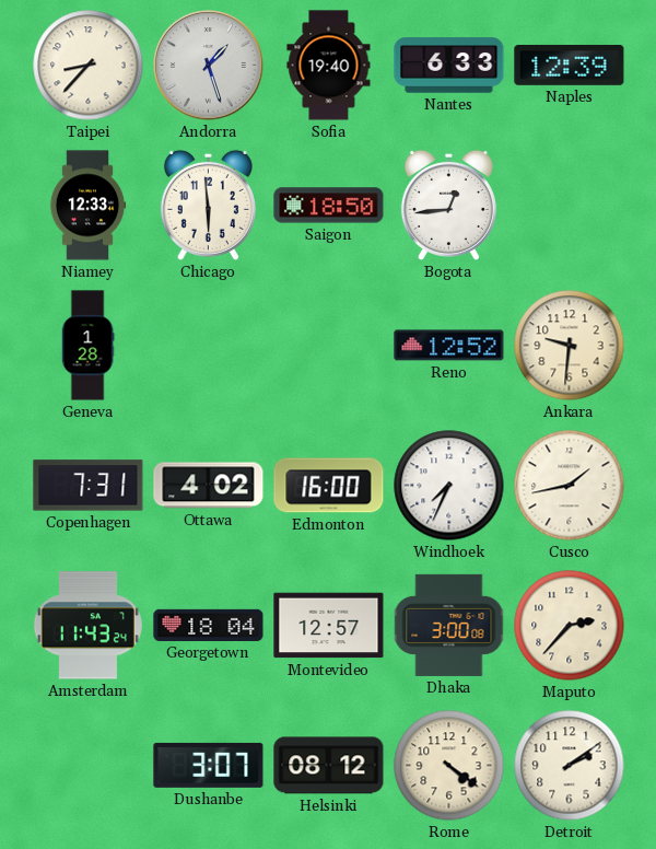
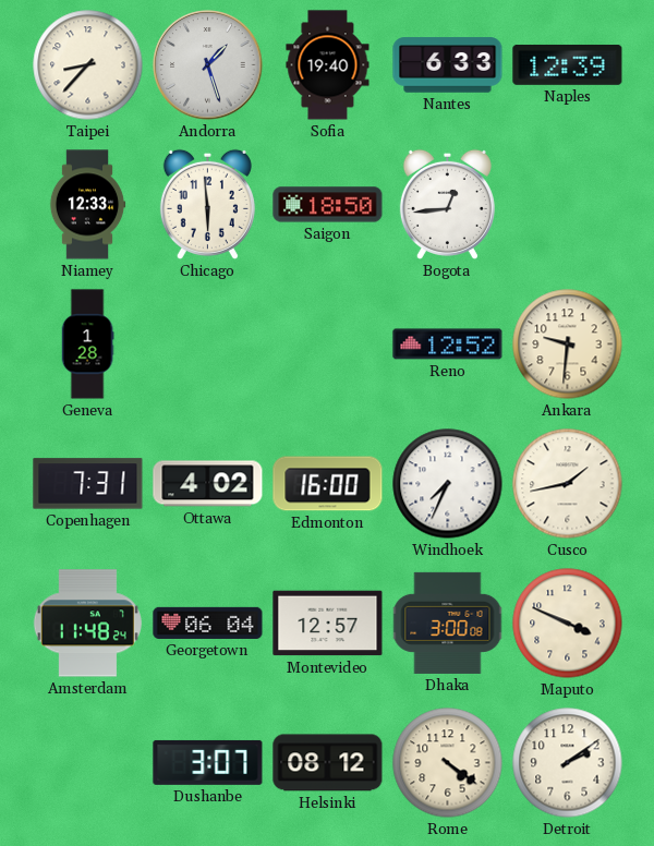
Amsterdam: 11:43 -> 11:48
Georgetown: 18:04 -> 06:04
Maputo: 2:37 -> 3:49
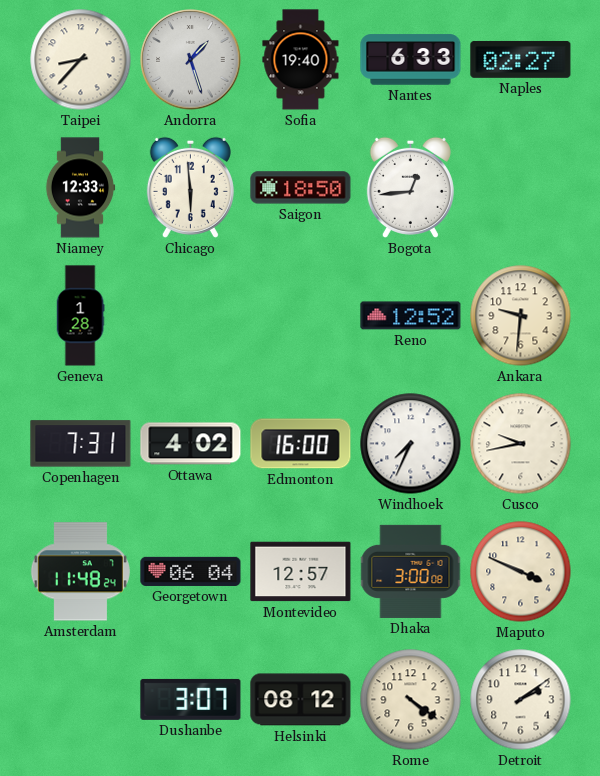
Naples: 12:39 -> 02:27
Cusco: 1:43 -> 9:43
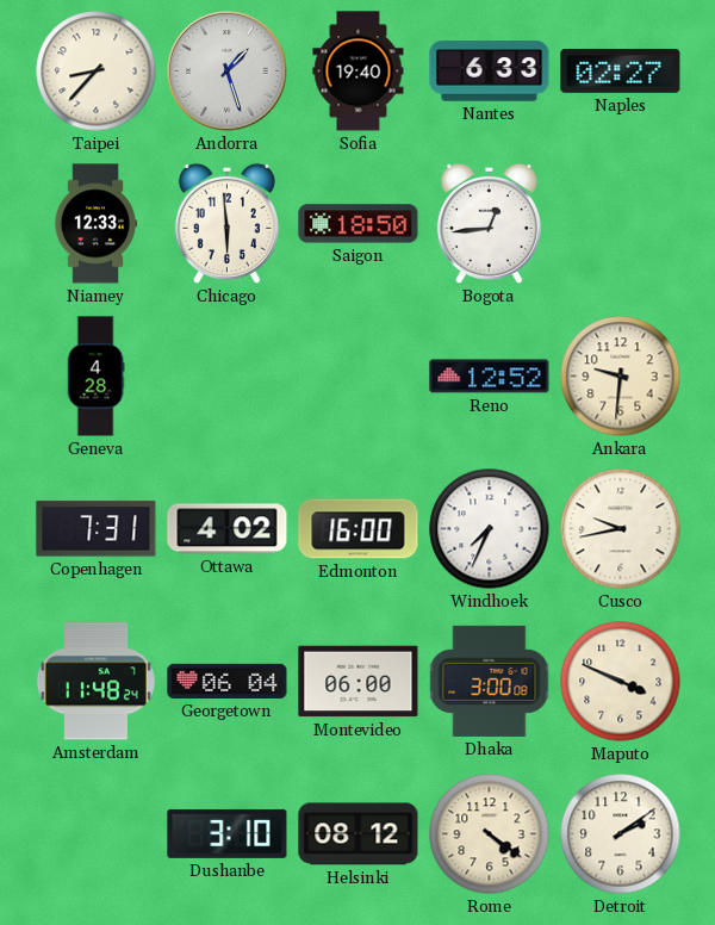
Geneva: 1:28 -> 4:28
Montevideo: 12:57 -> 06:00
Dushanbe: 3:07 -> 3:10
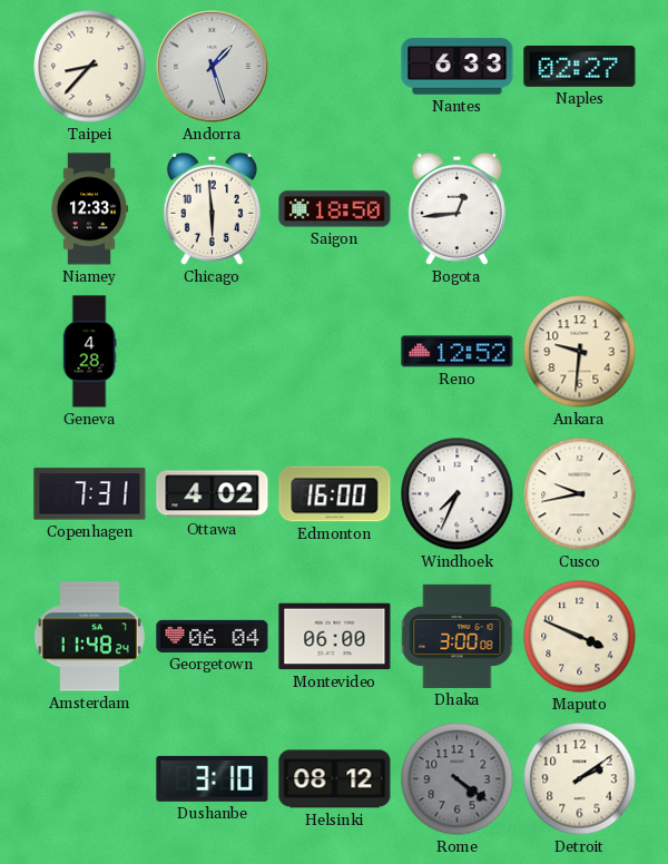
Sofia: 19:40 -> none
Rome dial: cream -> grey
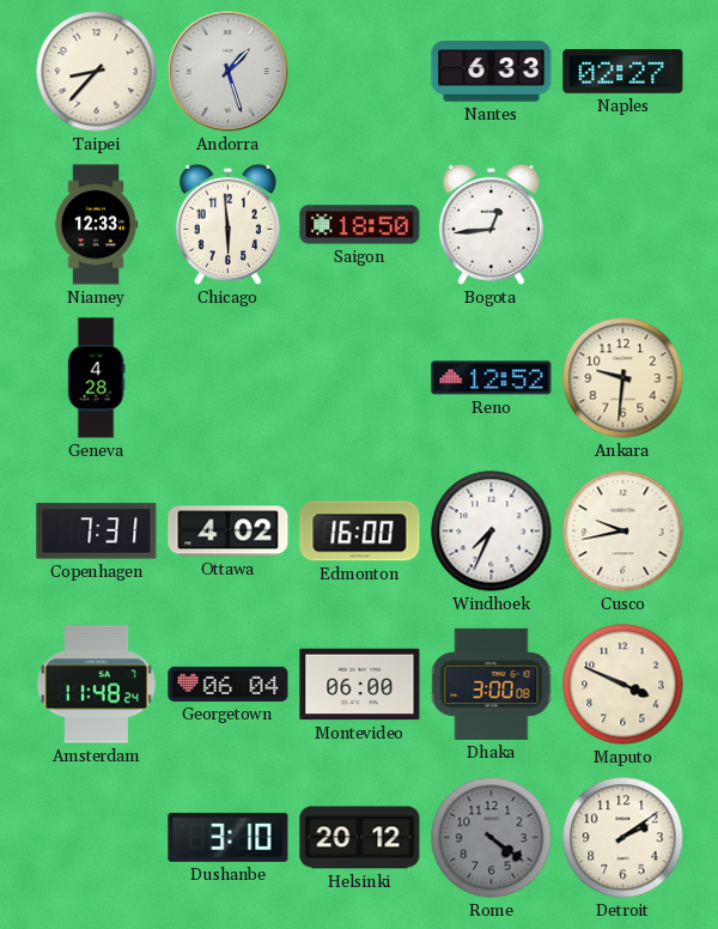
Helsinki: 08:12 -> 20:12
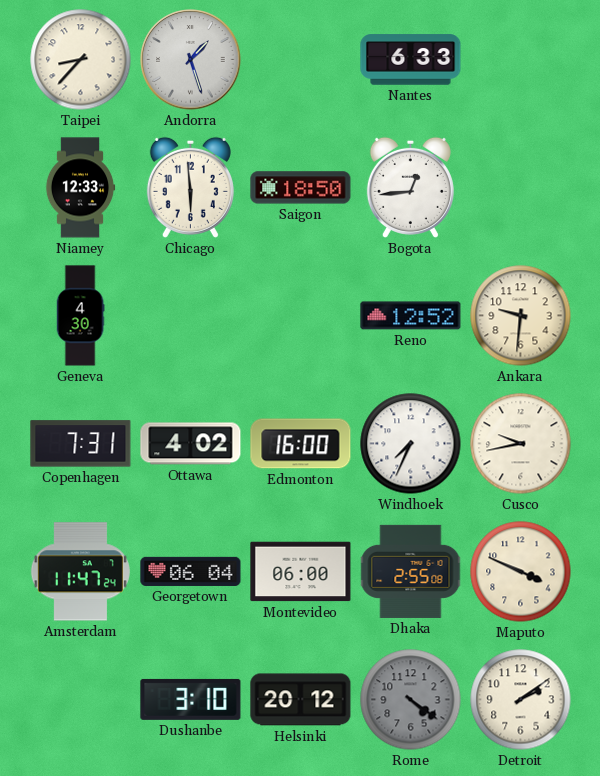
Naples: 02:27 -> none
Geneva: 4:28 -> 4:30
Amsterdam: 11:48 -> 11:47
Dhaka: 3:00 -> 2:55
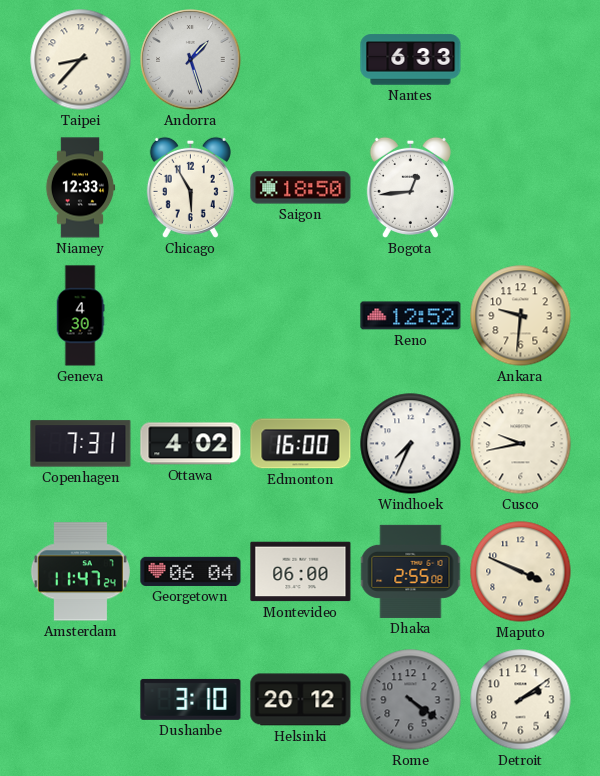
Chicago: 5:59 -> 5:55
